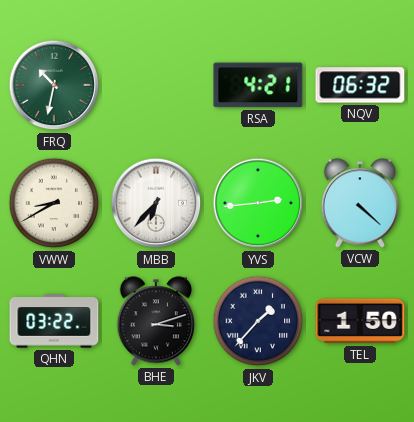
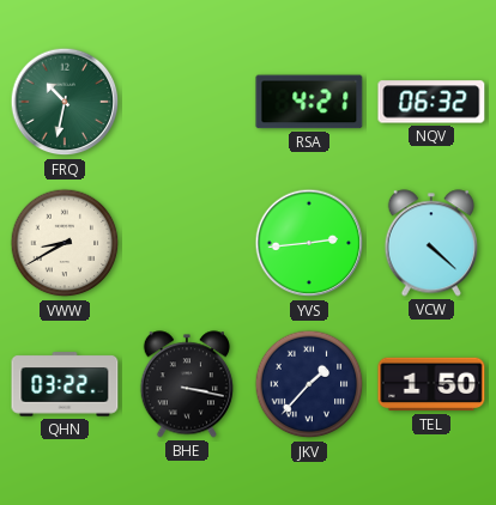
MBB: 6:37 -> none
BHE: 3:12 -> 3:17
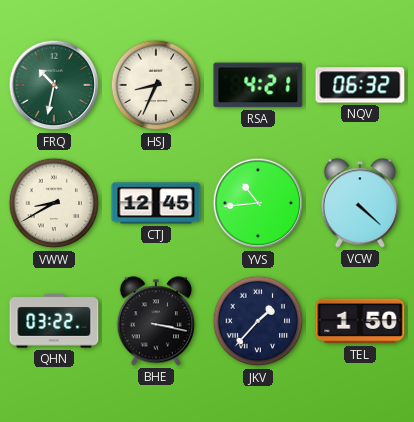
HSJ: none -> 8:34
CTJ: none -> 12:45
YVS: 2:44 -> 10:44
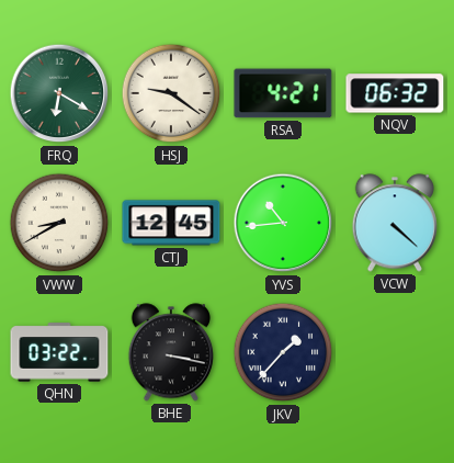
FRQ: 10:32 -> 6:20
HSJ: 8:34 -> 9:21
TEL: 1:50 -> none
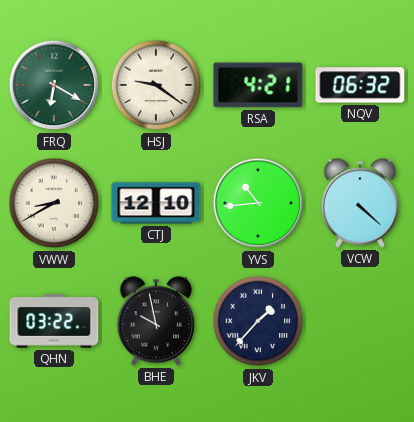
CTJ: 12:45 -> 12:10
BHE: 3:17 -> 9:58
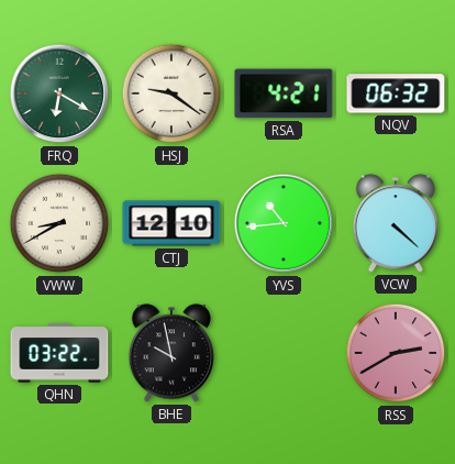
JKV: 1:37 -> none
RSS: none -> 2:40
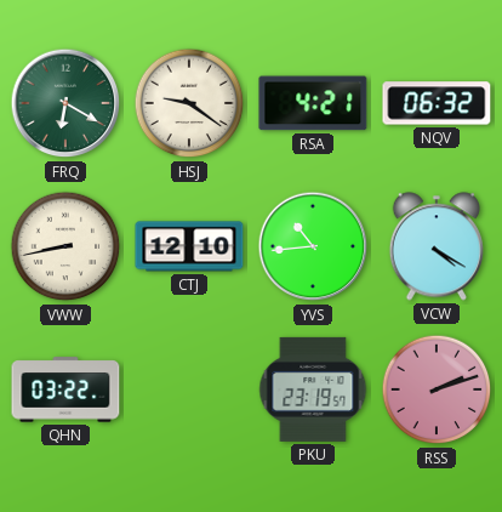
VWW: 8:40 -> 8:43
VCW: 4:22 -> 4:20
BHE: 9:58 -> none
PKU: none -> 23:19
RSS: 2:40 -> 2:12
